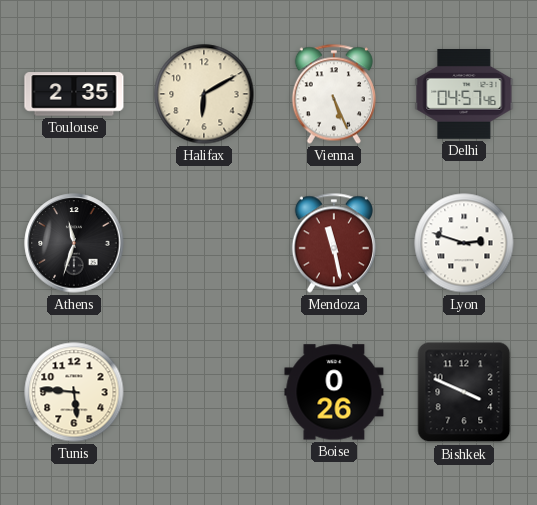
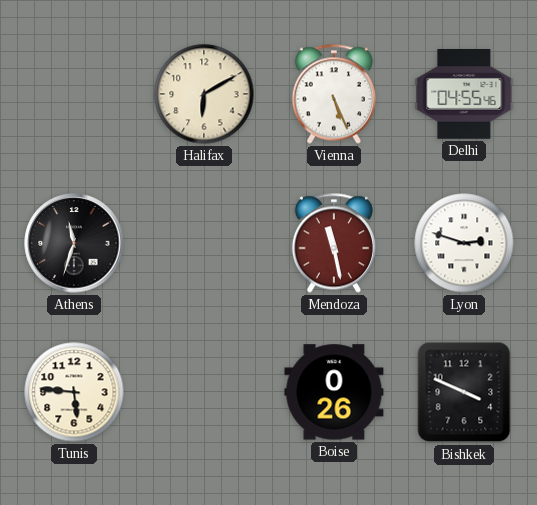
Toulouse: 2:35 -> none
Delhi: 04:57 -> 04:55
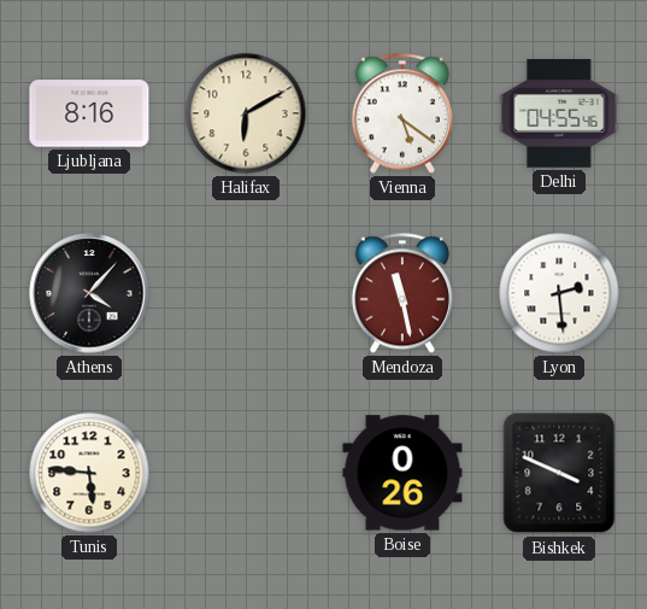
Ljubljana: none -> 8:16
Vienna: 5:26 -> 5:21
Athens: 11:33 -> 4:07
Lyon: 2:48 -> 2:29
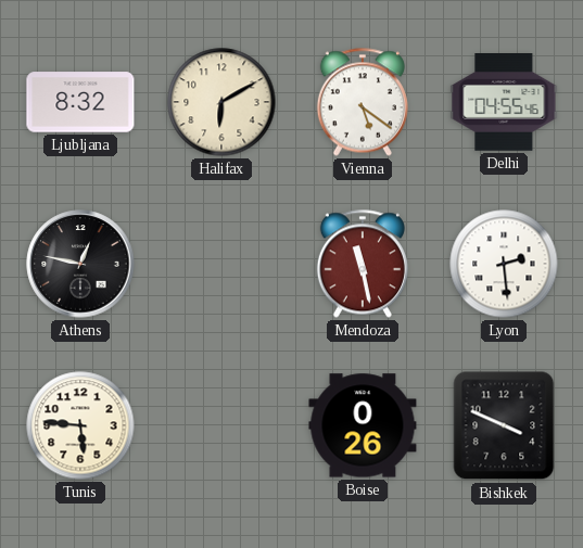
Ljubljana: 8:16 -> 8:32
Athens: 4:07 -> 12:47
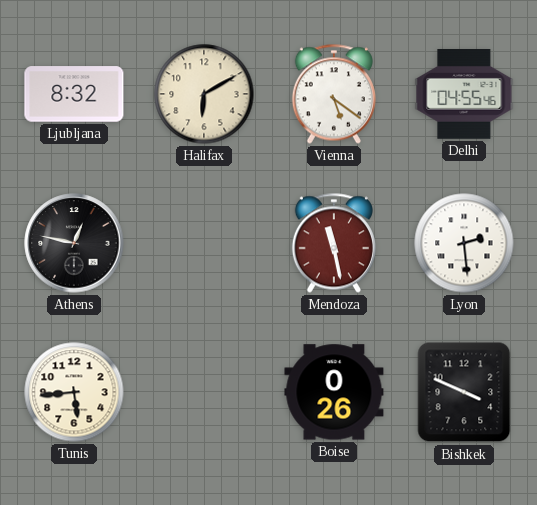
Tunis: 5:46 -> 5:44
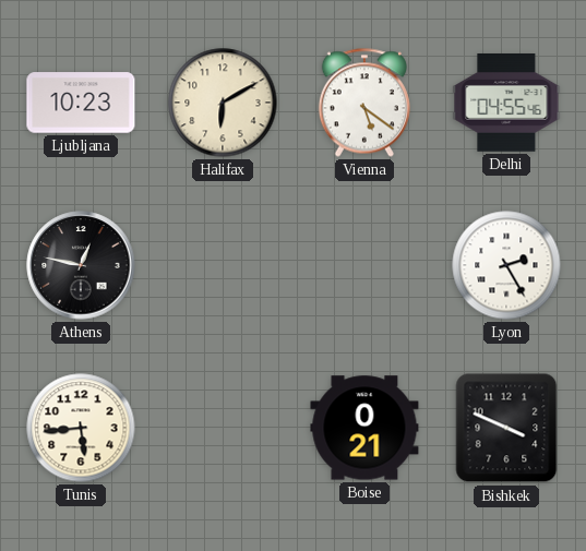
Ljubljana: 8:32 -> 10:23
Mendoza: 11:28 -> none
Lyon: 2:29 -> 2:25
Boise: 0:26 -> 0:21
